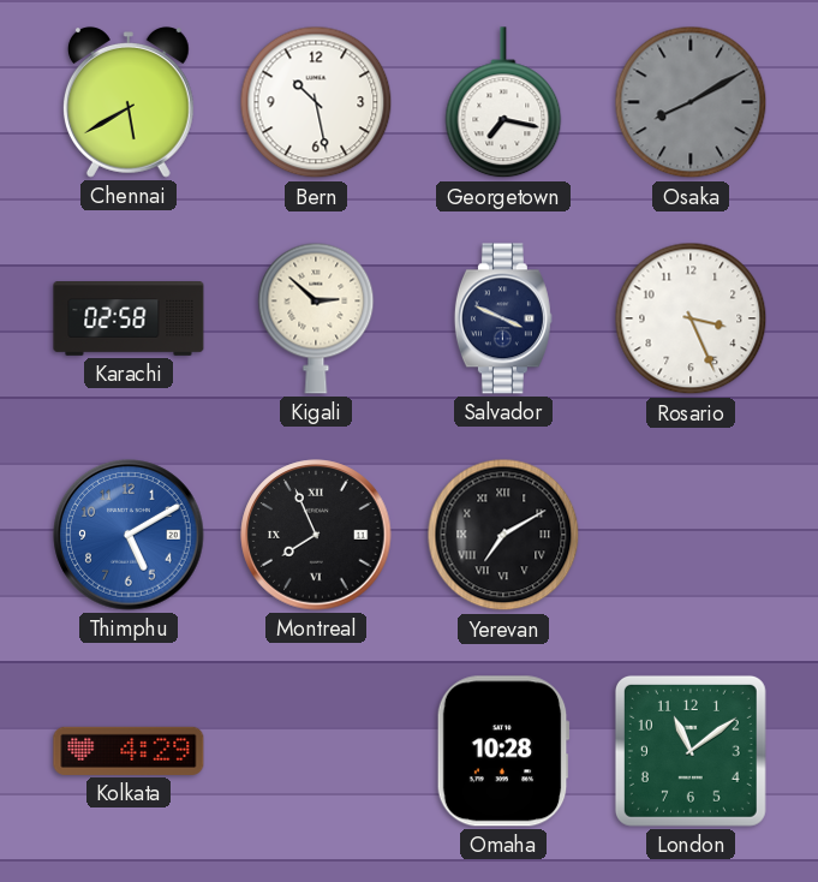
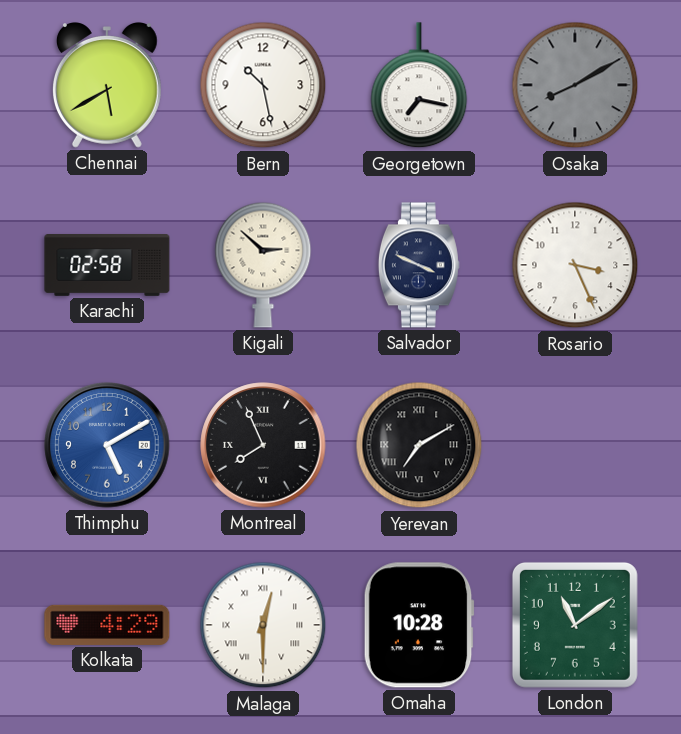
Malaga: none -> 12:30
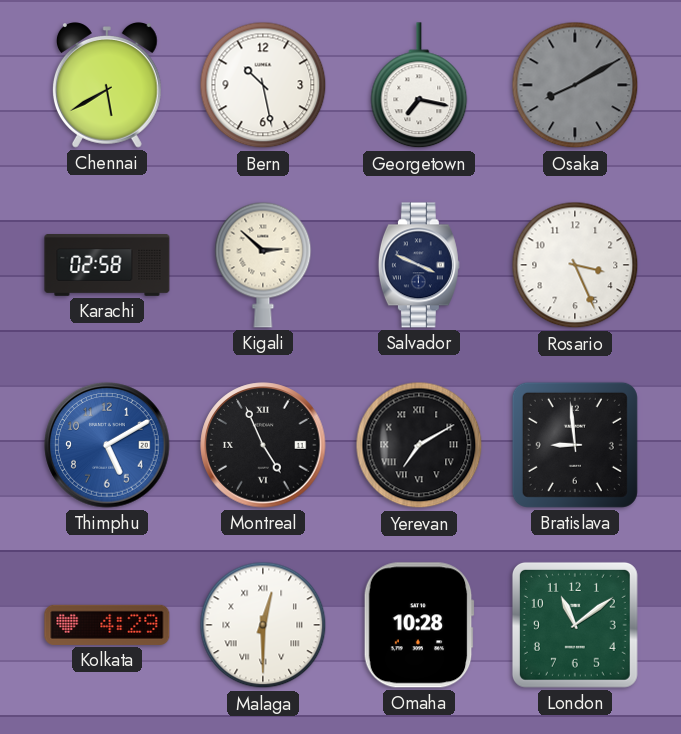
Montreal: 7:56 -> 4:56
Bratislava: none -> 8:59
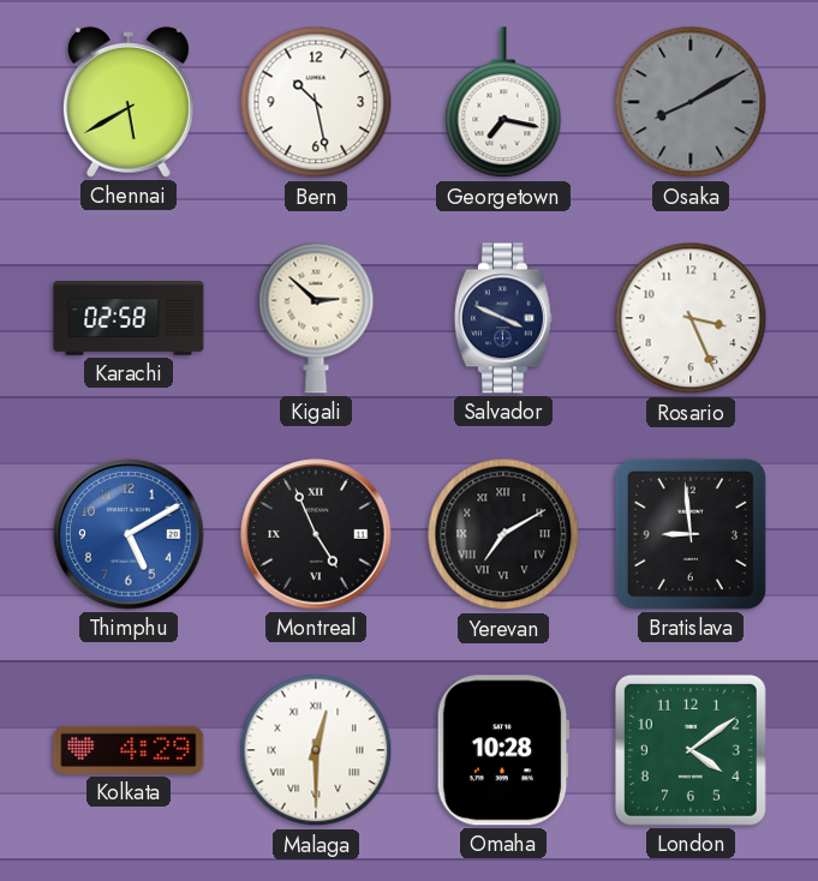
London: 11:09 -> 4:09
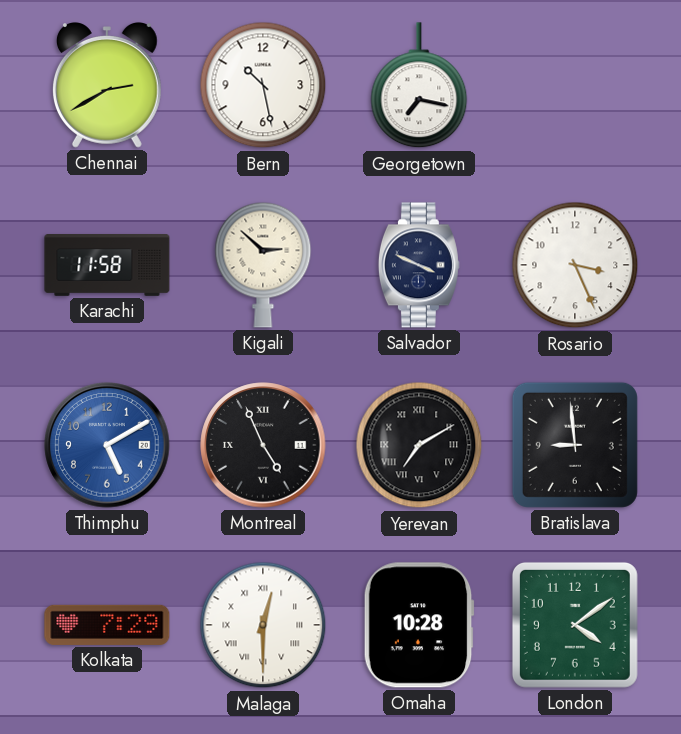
Chennai: 5:40 -> 2:40
Osaka: 8:10 -> none
Karachi: 02:58 -> 11:58
Kolkata: 4:29 -> 7:29
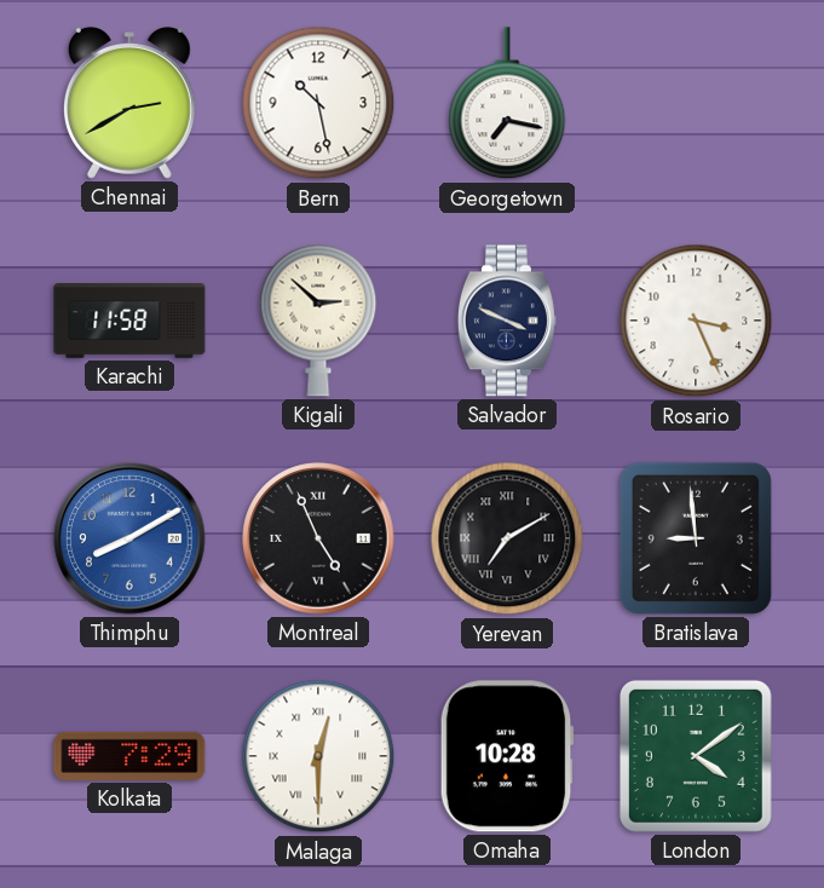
Thimphu: 5:10 -> 8:10
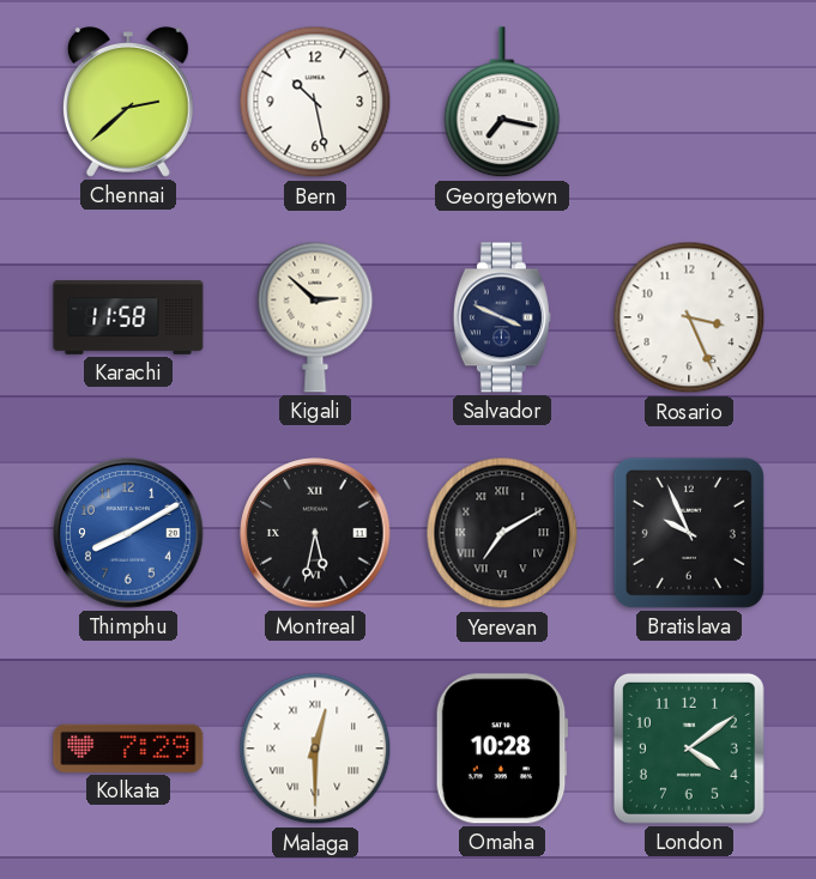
Chennai: 2:40 -> 2:38
Montreal: 4:56 -> 5:32
Bratislava: 8:59 -> 9:56
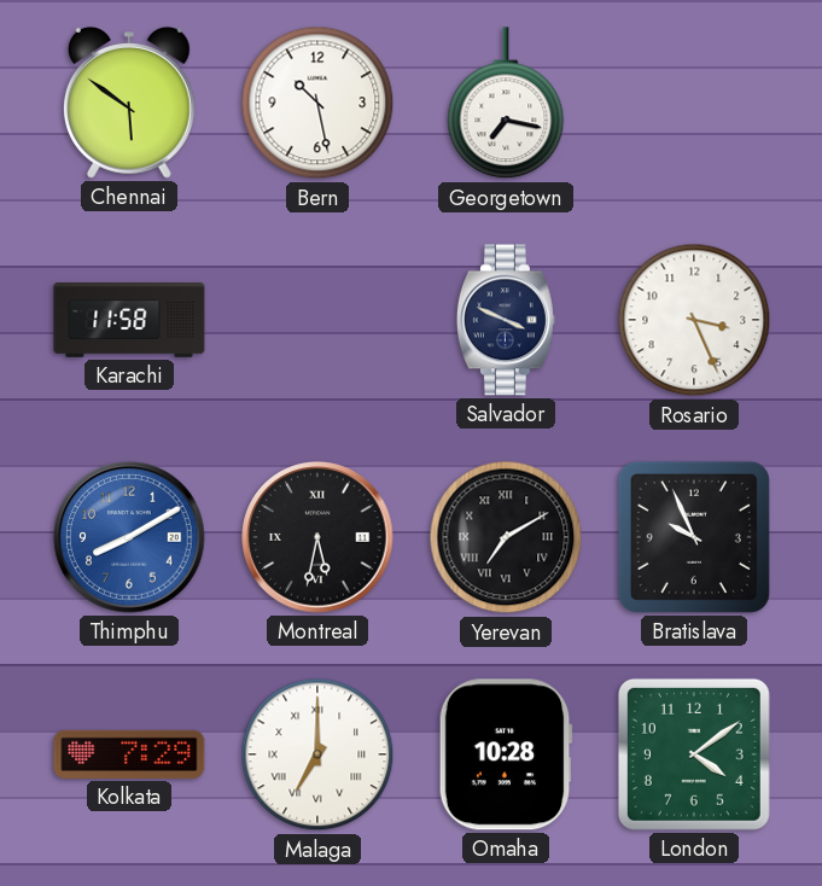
Chennai: 2:38 -> 5:51
Kigali: 2:52 -> none
Malaga: 12:30 -> 7:00
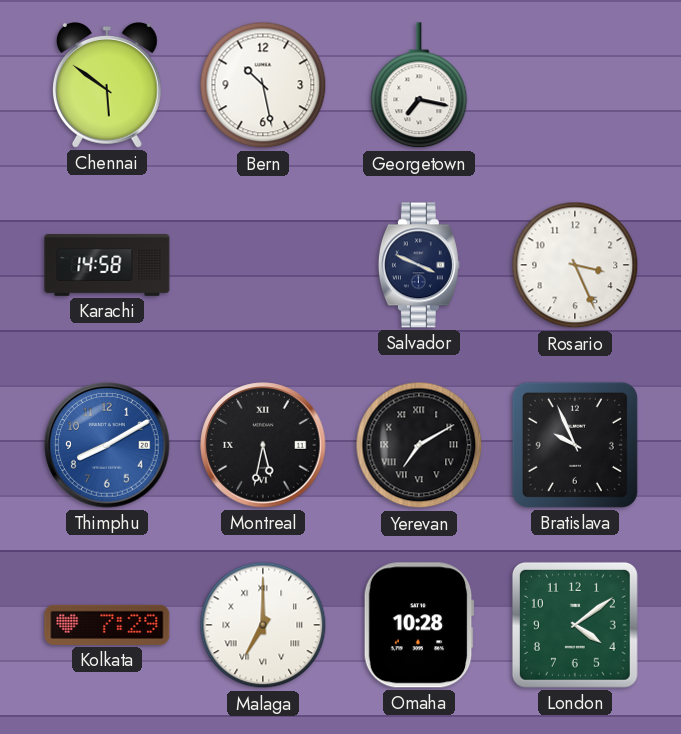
Karachi: 11:58 -> 14:58
